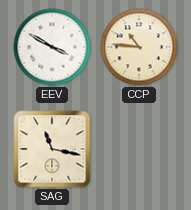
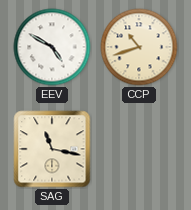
EEV: 3:50 -> 4:50
CCP: 10:46 -> 10:42
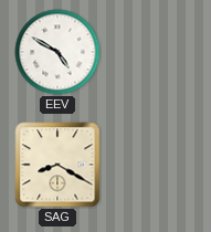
CCP: 10:42 -> none
SAG: 11:17 -> 8:20
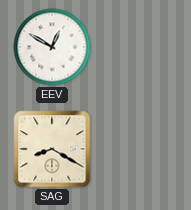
EEV: 4:50 -> 12:50
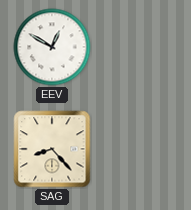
SAG: 8:20 -> 8:23
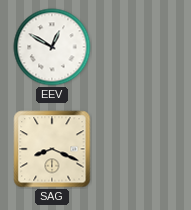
SAG: 8:23 -> 8:19
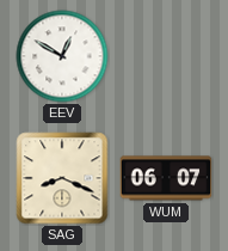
WUM: none -> 06:07
